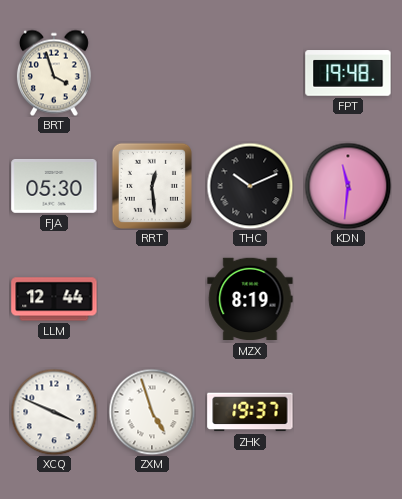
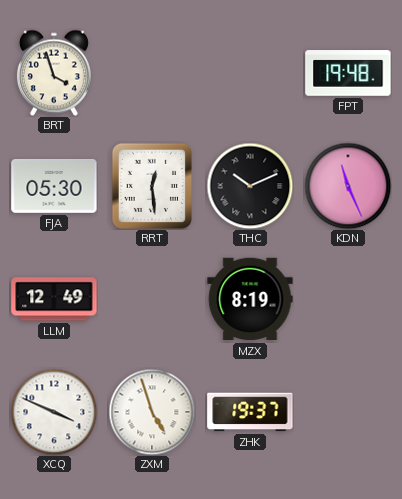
KDN: 11:31 -> 11:26
LLM: 12:44 -> 12:49
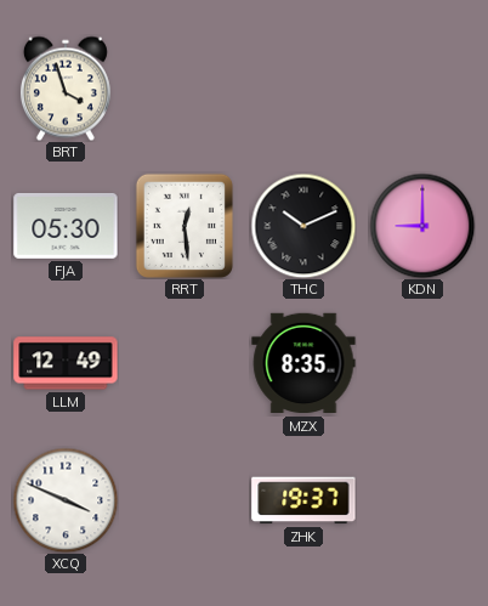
FPT: 19:48 -> none
KDN: 11:26 -> 9:00
MZX: 8:19 -> 8:35
ZXM: 4:57 -> none
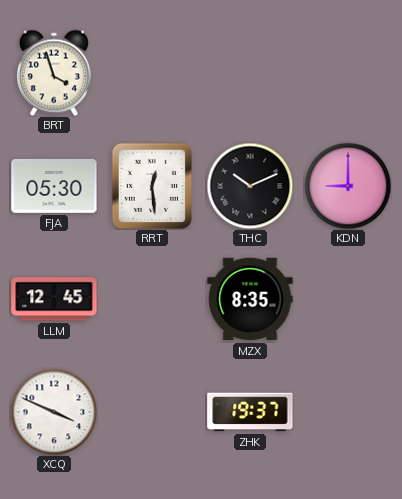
LLM: 12:49 -> 12:45
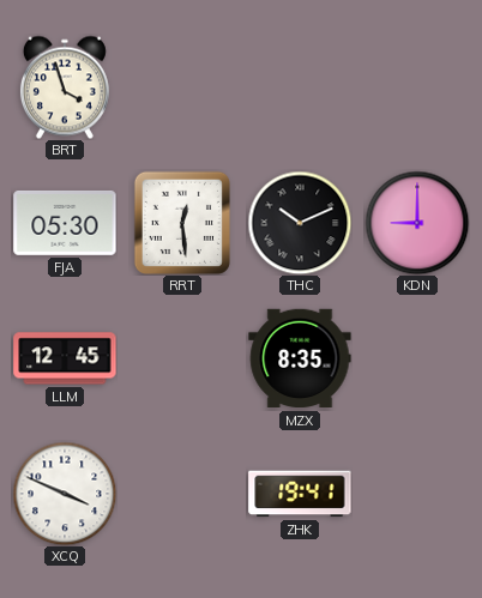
ZHK: 19:37 -> 19:41
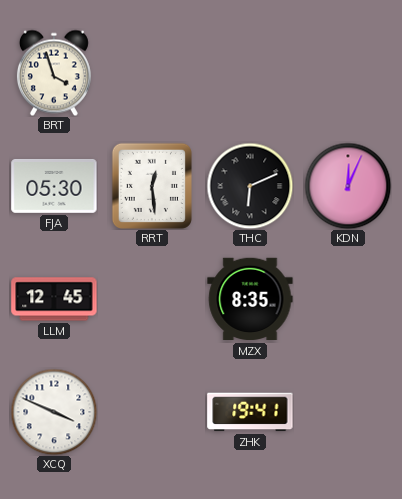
THC: 10:11 -> 6:11
KDN: 9:00 -> 12:04
